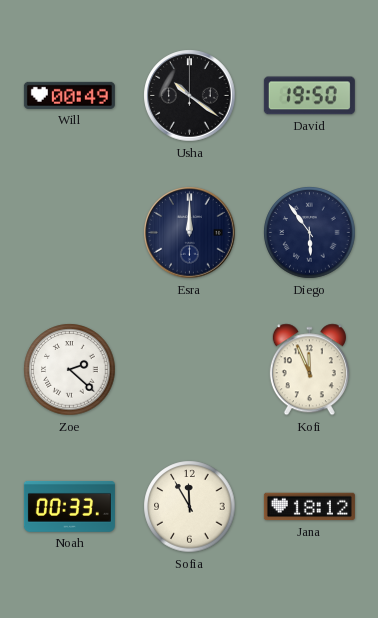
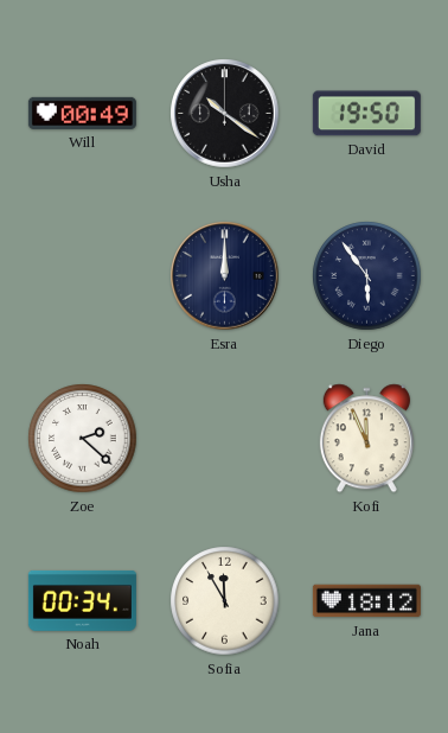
Noah: 00:33 -> 00:34
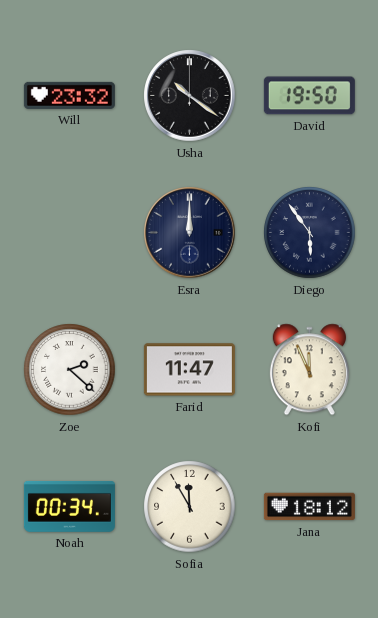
Will: 00:49 -> 23:32
Farid: none -> 11:47
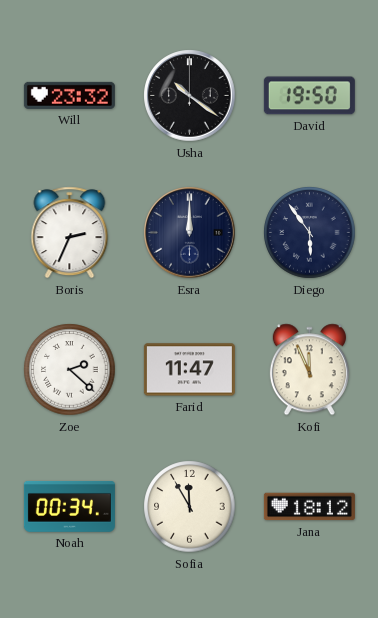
Boris: none -> 2:34
